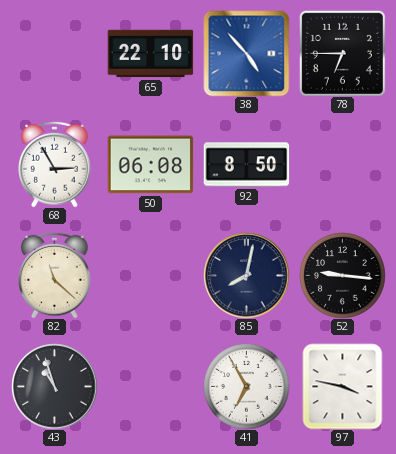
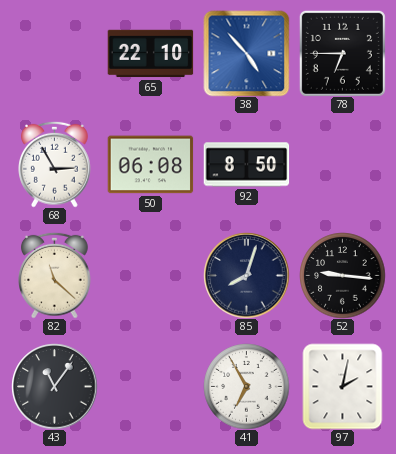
85: 8:02 -> 8:03
43: 10:57 -> 11:06
97: 3:47 -> 2:02
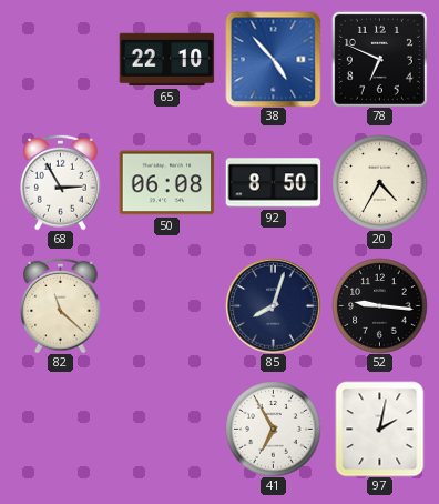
78: 6:45 -> 6:49
20: none -> 4:35
43: 11:06 -> none
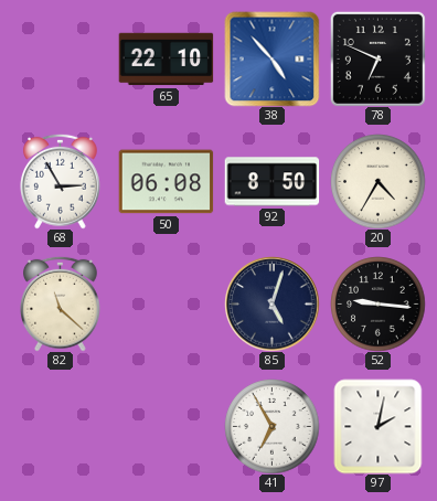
85: 8:03 -> 5:03
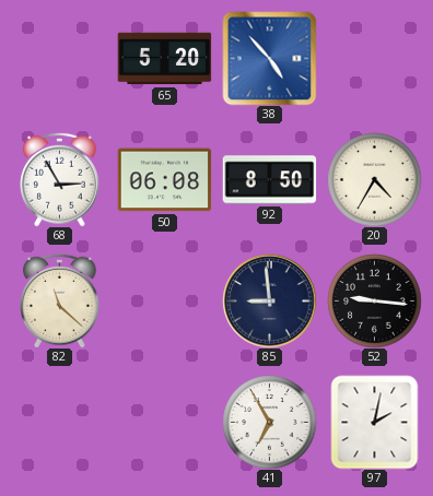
65: 22:10 -> 5:20
78: 6:49 -> none
85: 5:03 -> 8:59
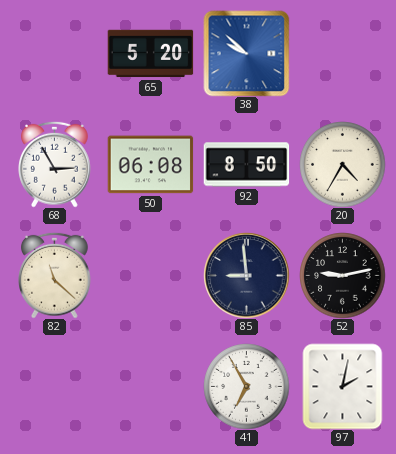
38: 4:53 -> 9:52
52: 9:16 -> 9:13
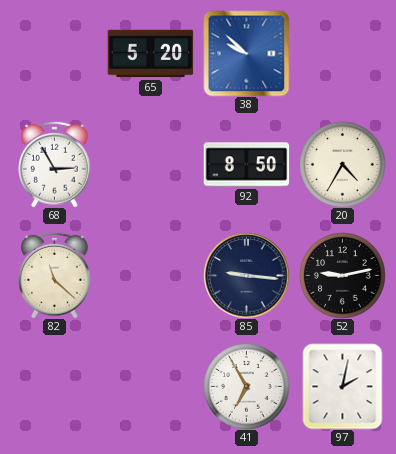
50: 06:08 -> none
85: 8:59 -> 9:16
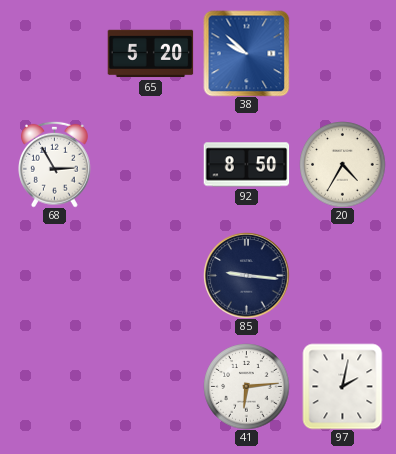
82: 11:22 -> none
52: 9:13 -> none
41: 6:55 -> 6:14
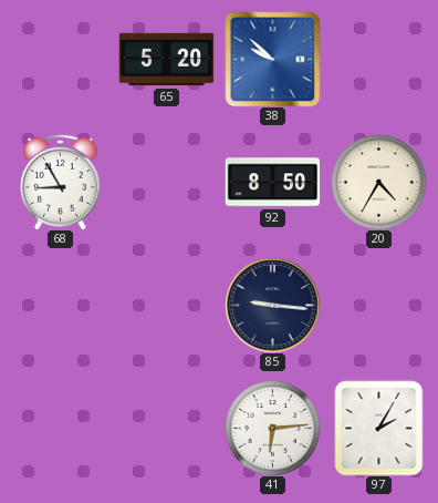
68: 2:55 -> 8:55
97: 2:02 -> 2:05
